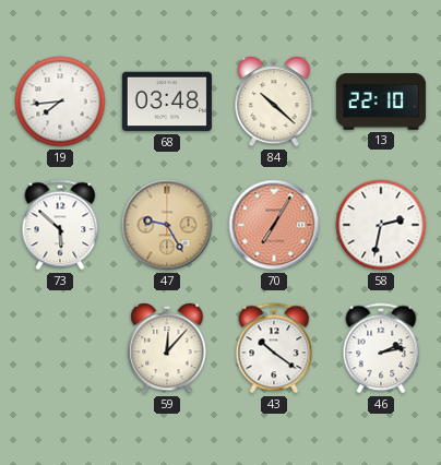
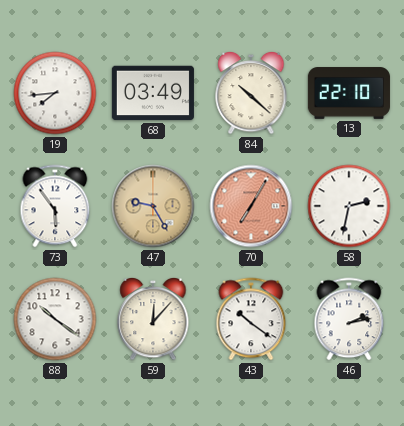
68: 03:48 -> 03:49
73: 5:52 -> 5:54
88: none -> 10:21
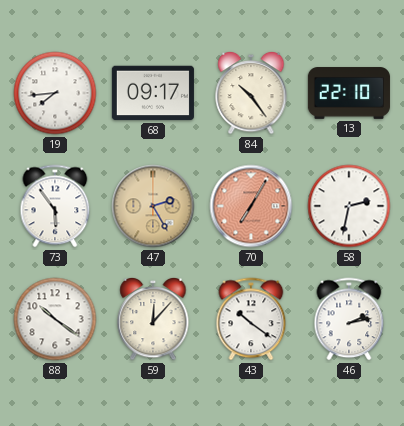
68: 03:49 -> 09:17
84: 10:22 -> 10:24
47: 9:25 -> 2:25
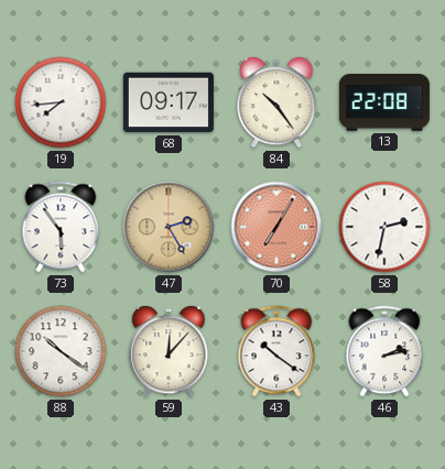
13: 22:10 -> 22:08
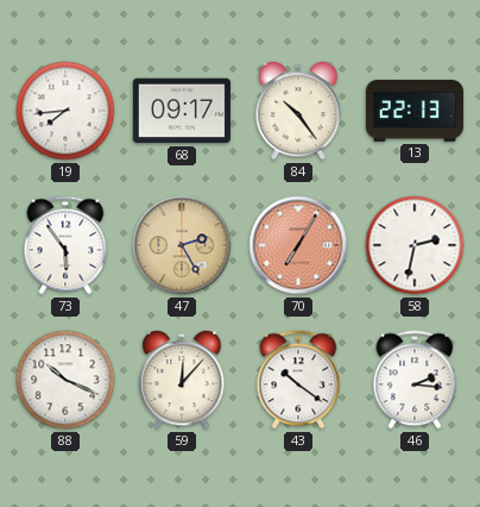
13: 22:08 -> 22:13
88: 10:21 -> 10:19
46: 2:13 -> 2:16
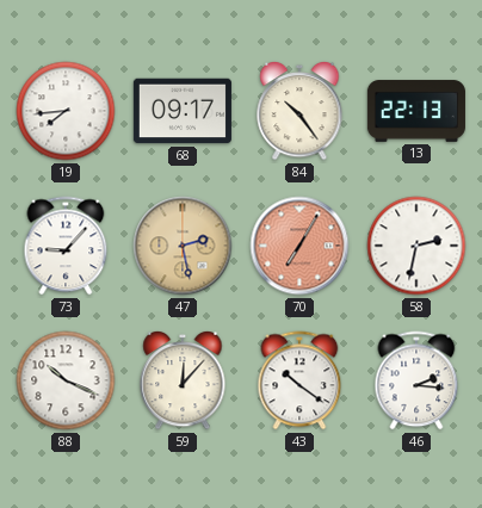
73: 5:54 -> 9:07
47: 2:25 -> 2:28
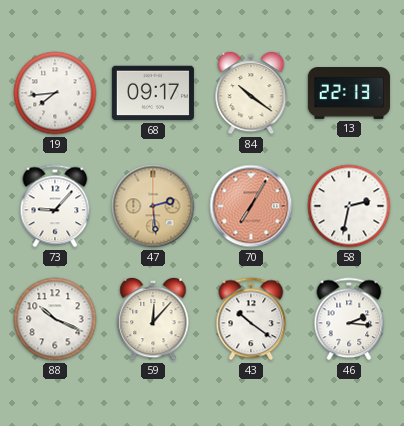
84: 10:24 -> 10:21
47: 2:28 -> 2:29
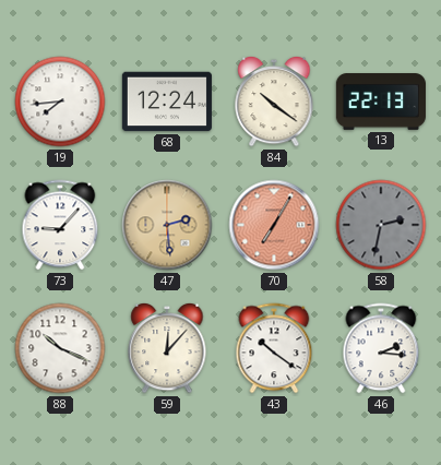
68: 09:17 -> 12:24
58 dial: white -> grey
